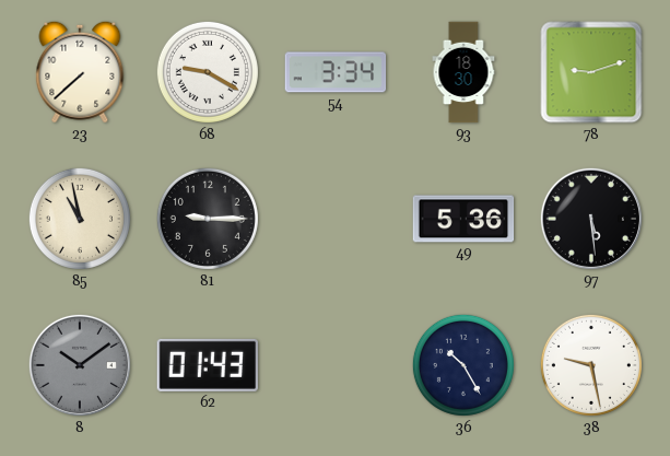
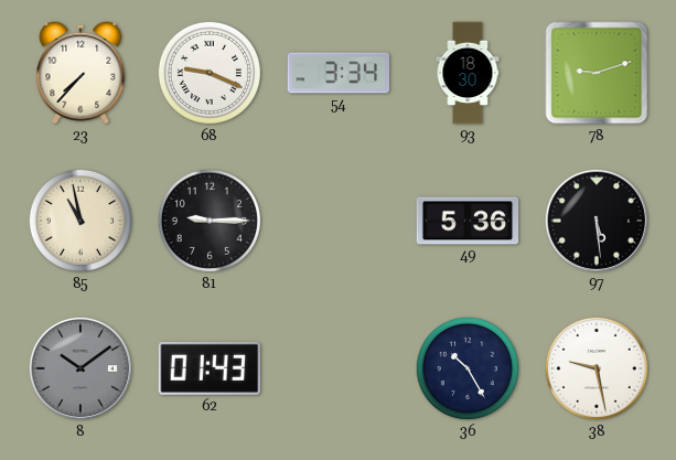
23: 7:38 -> 7:37
68: 9:20 -> 9:19
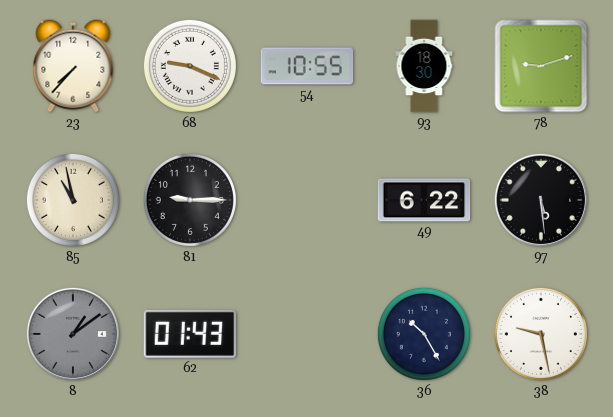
54: 3:34 -> 10:55
49: 5:36 -> 6:22
8: 10:09 -> 1:09
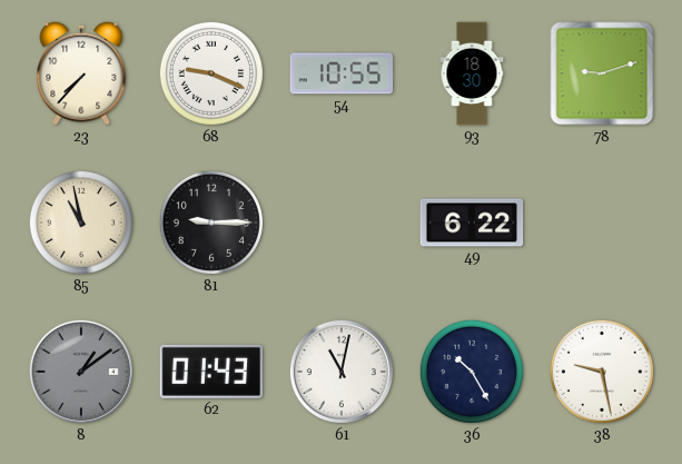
97: 5:29 -> none
61: none -> 11:02
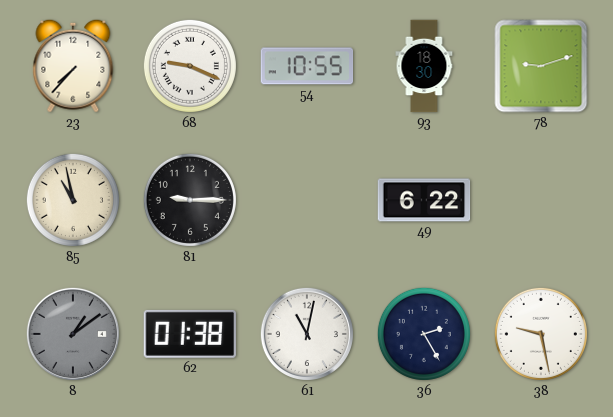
62: 01:43 -> 01:38
36: 10:25 -> 2:25
